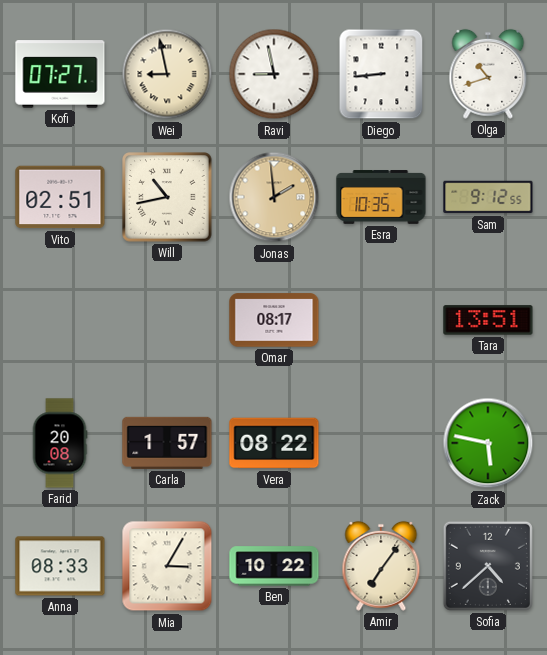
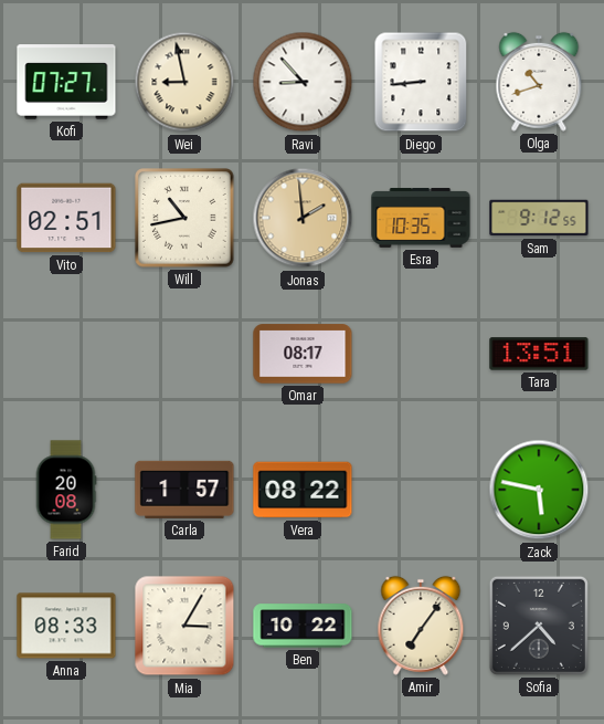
Ravi: 8:58 -> 8:53
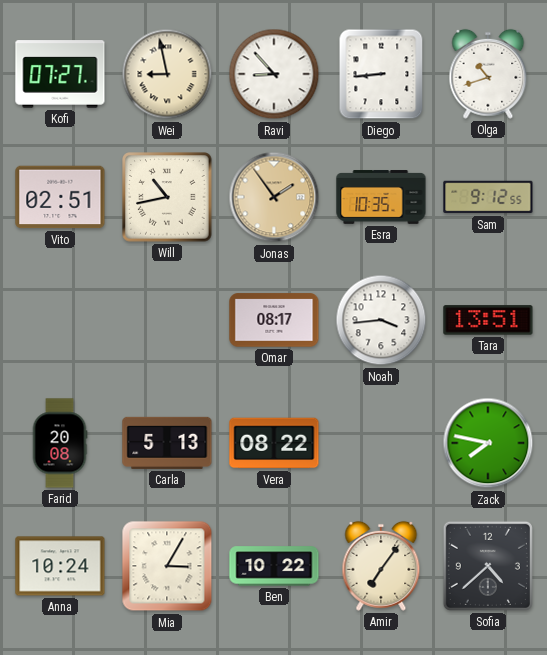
Jonas: 1:59 -> 1:54
Noah: none -> 3:44
Carla: 1:57 -> 5:13
Zack: 5:47 -> 7:47
Anna: 08:33 -> 10:24
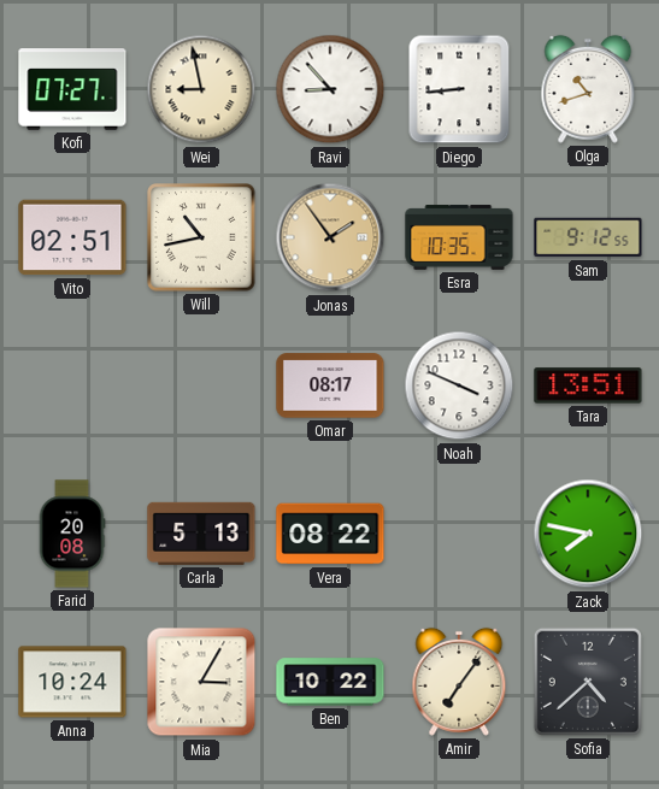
Noah: 3:44 -> 3:49
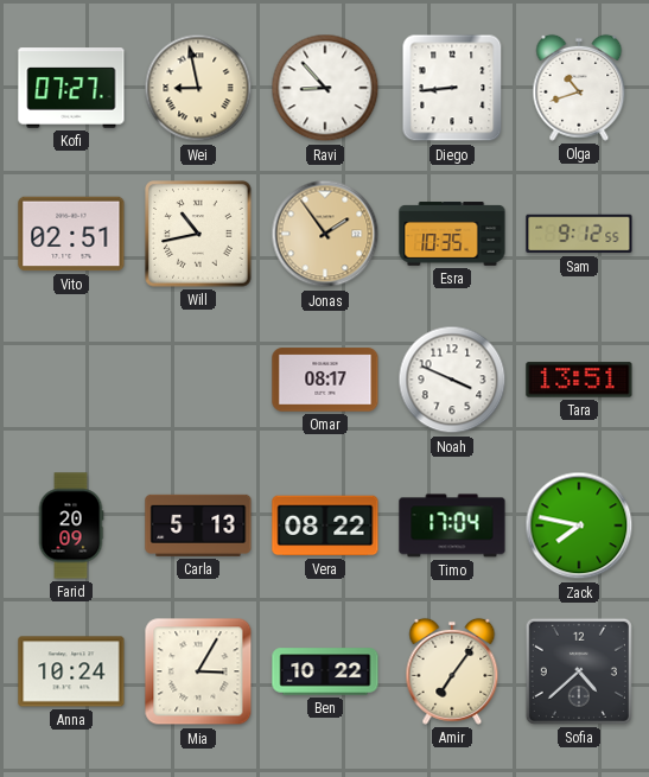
Farid: 20:08 -> 20:09
Timo: none -> 17:04
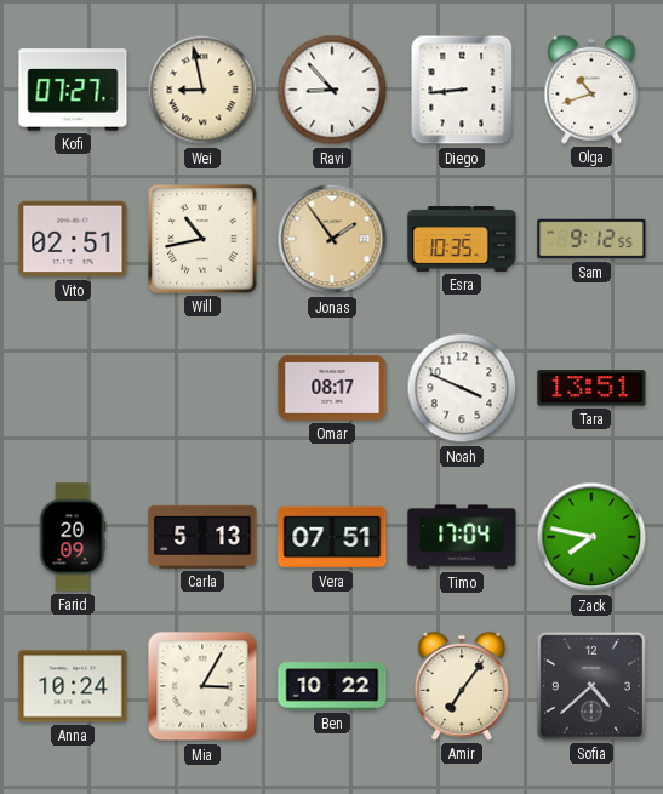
Vera: 08:22 -> 07:51
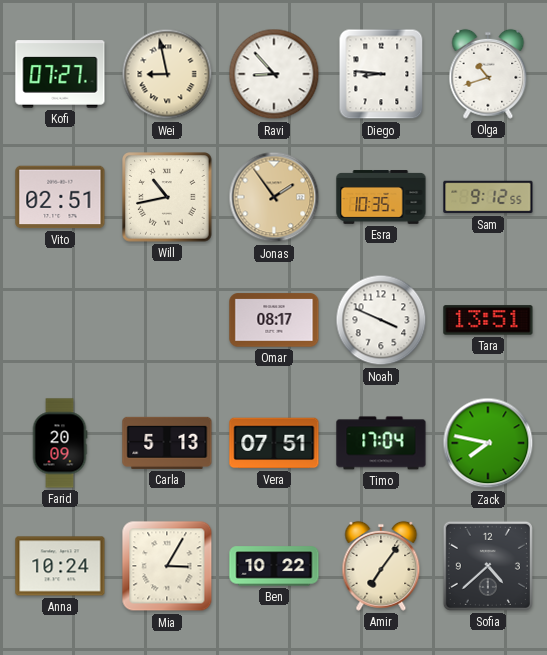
Diego: 8:44 -> 8:46
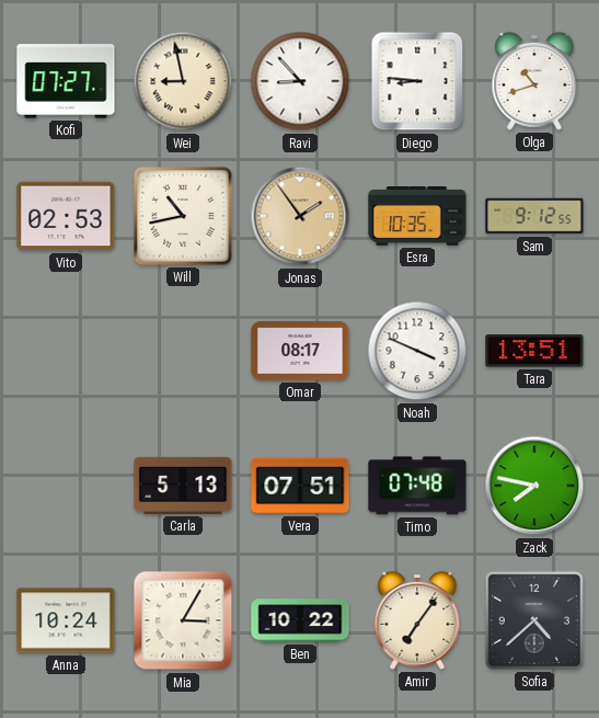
Vito: 02:51 -> 02:53
Farid: 20:09 -> none
Timo: 17:04 -> 07:48
